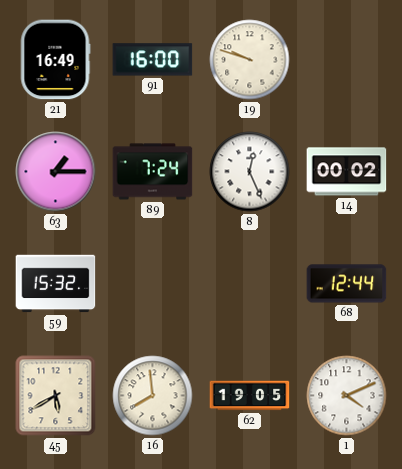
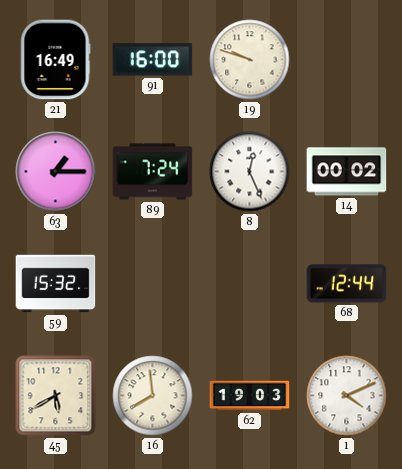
62: 19:05 -> 19:03
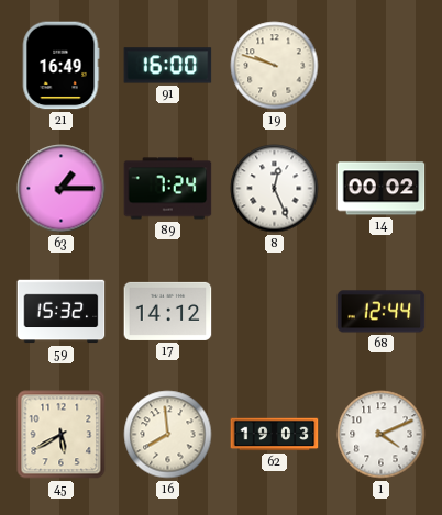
17: none -> 14:12
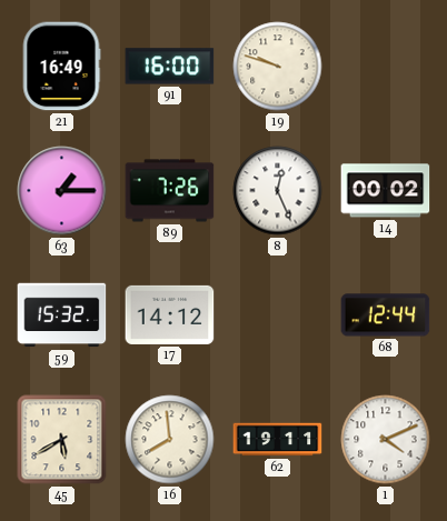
89: 7:24 -> 7:26
62: 19:03 -> 19:11
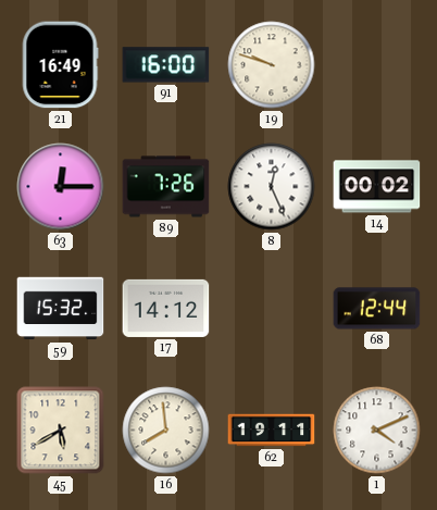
63: 1:15 -> 12:15
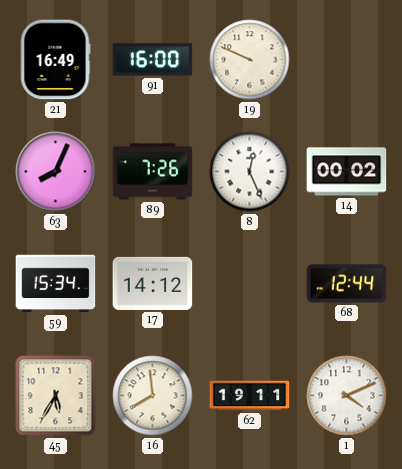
19: 9:48 -> 9:49
63: 12:15 -> 8:04
59: 15:32 -> 15:34
45: 5:40 -> 5:35
